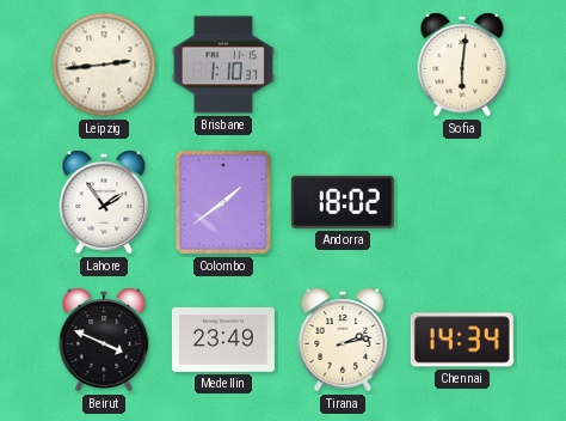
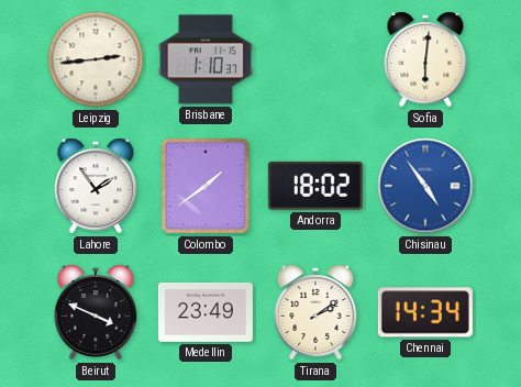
Chisinau: none -> 4:54
Tirana: 2:13 -> 2:09
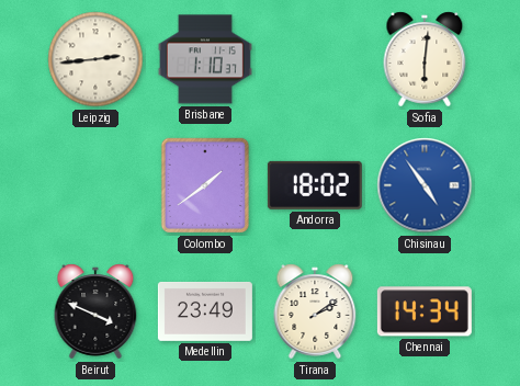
Lahore: 1:54 -> none
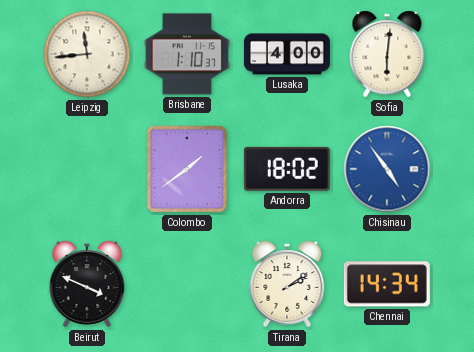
Leipzig: 2:44 -> 11:44
Lusaka: none -> 4:00
Medellin: 23:49 -> none
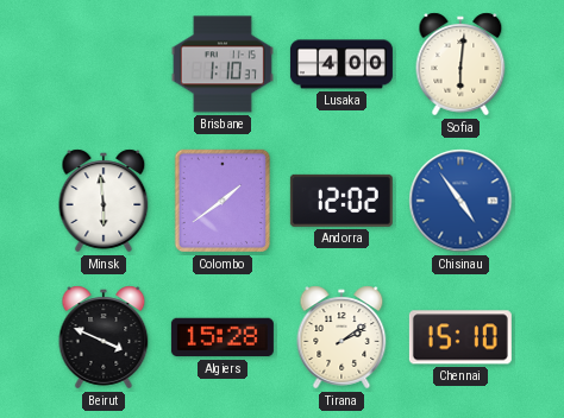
Leipzig: 11:44 -> none
Minsk: none -> 5:59
Andorra: 18:02 -> 12:02
Algiers: none -> 15:28
Chennai: 14:34 -> 15:10
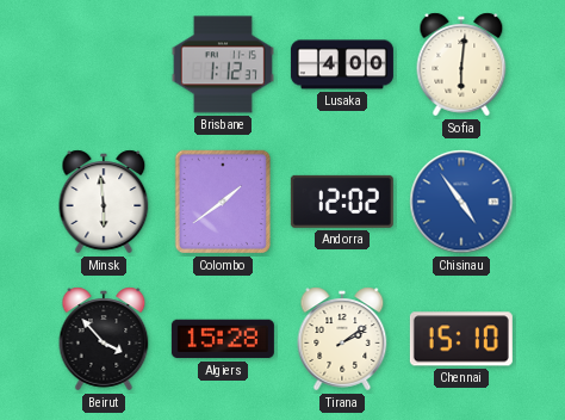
Brisbane: 1:10 -> 1:12
Beirut: 3:49 -> 3:53
